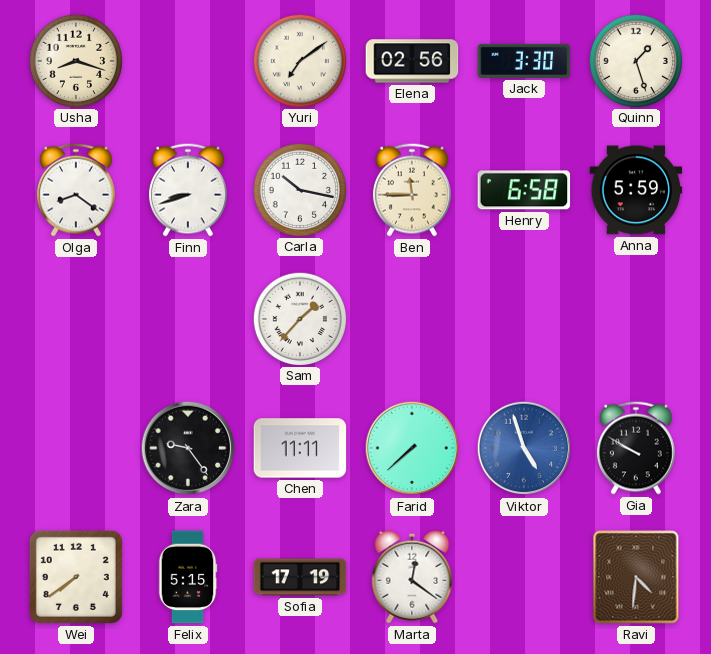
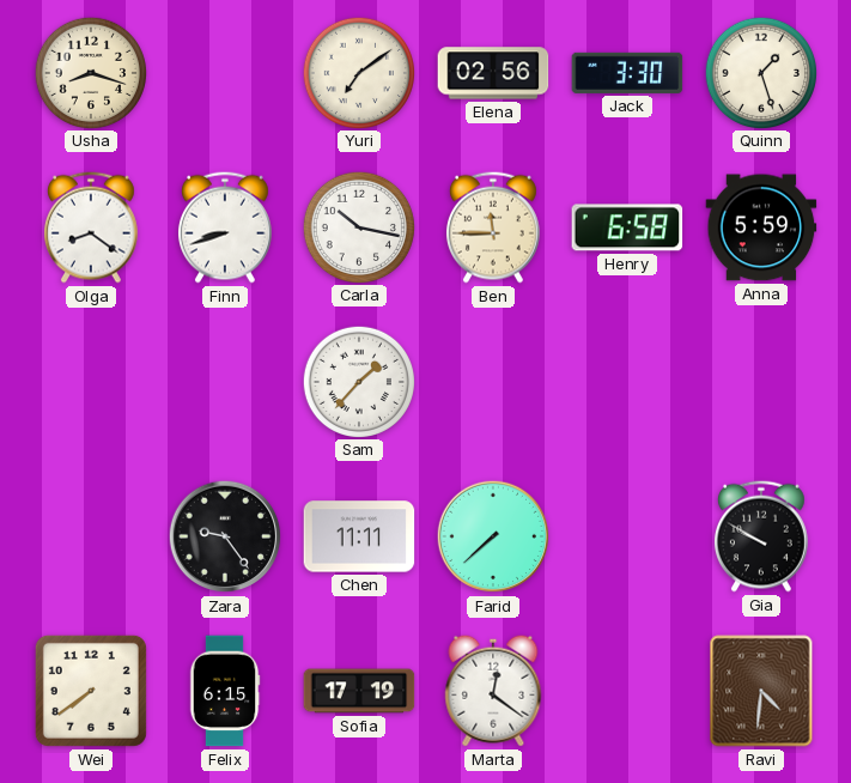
Viktor: 4:57 -> none
Felix: 5:15 -> 6:15
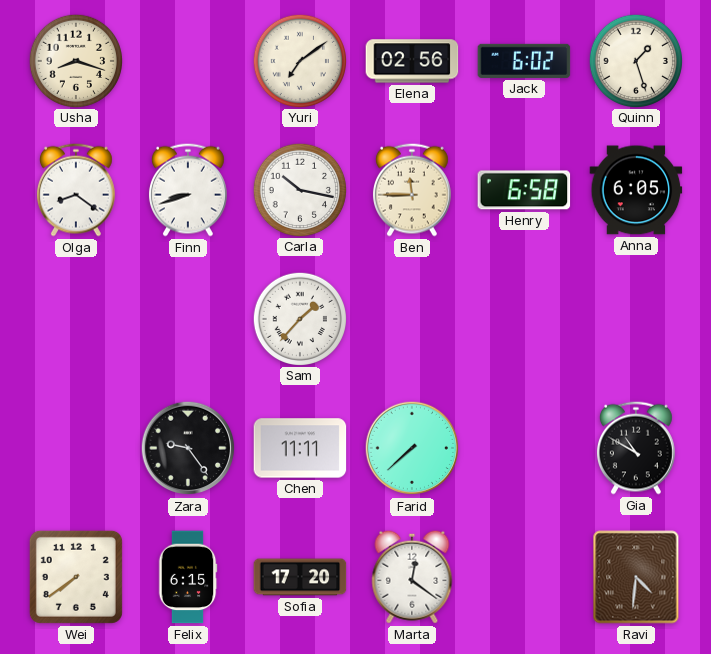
Jack: 3:30 -> 6:02
Anna: 5:59 -> 6:05
Gia: 9:50 -> 10:50
Sofia: 17:19 -> 17:20
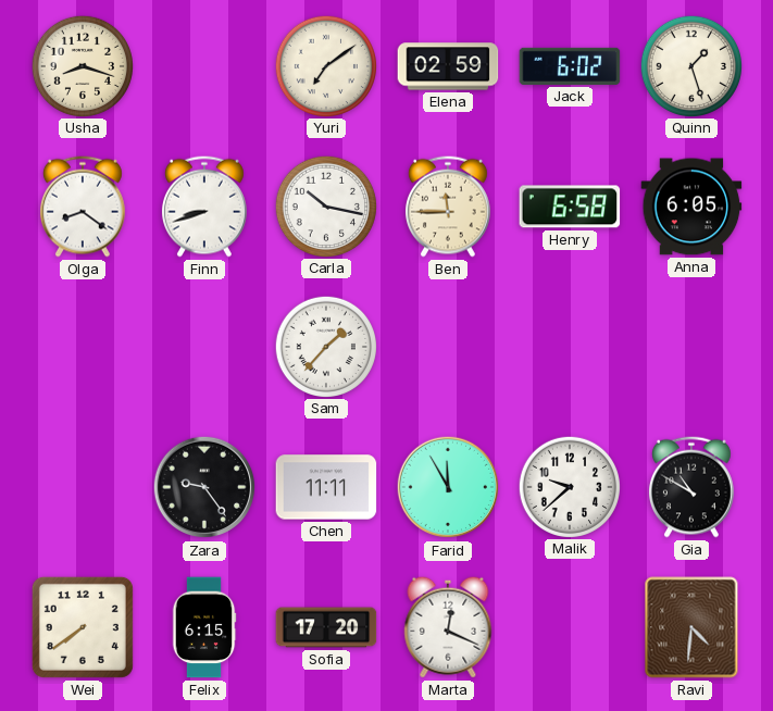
Elena: 02:56 -> 02:59
Farid: 7:38 -> 11:55
Malik: none -> 9:38
Marta: 12:21 -> 12:19
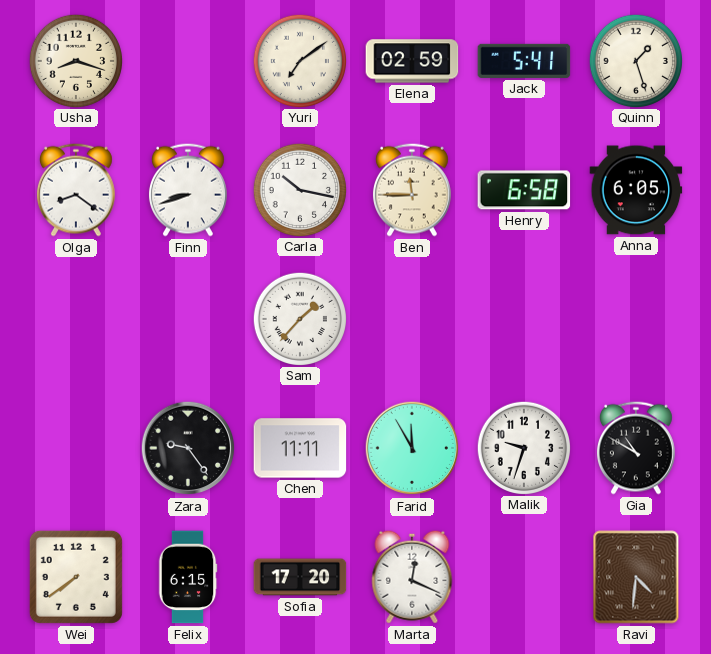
Jack: 6:02 -> 5:41
Malik: 9:38 -> 9:33
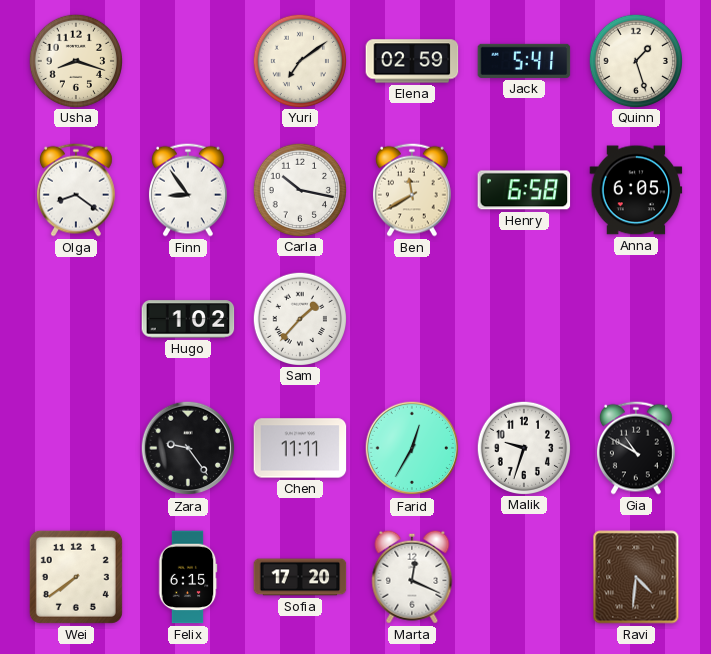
Finn: 8:42 -> 8:54
Ben: 11:45 -> 11:40
Hugo: none -> 1:02
Farid: 11:55 -> 12:35
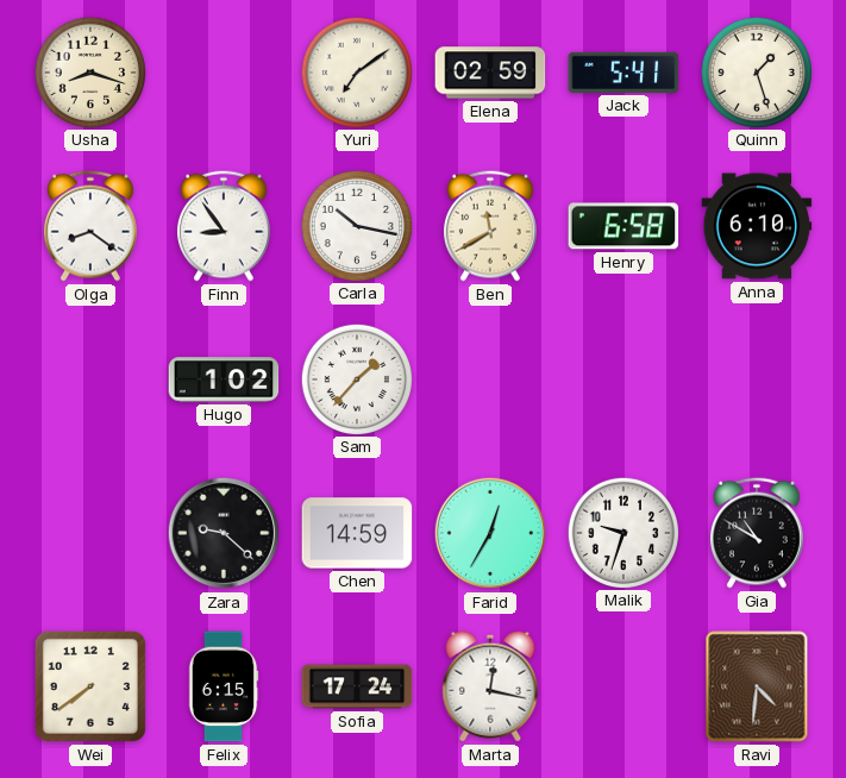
Anna: 6:05 -> 6:10
Zara: 9:24 -> 9:22
Chen: 11:11 -> 14:59
Sofia: 17:20 -> 17:24
Marta: 12:19 -> 12:17
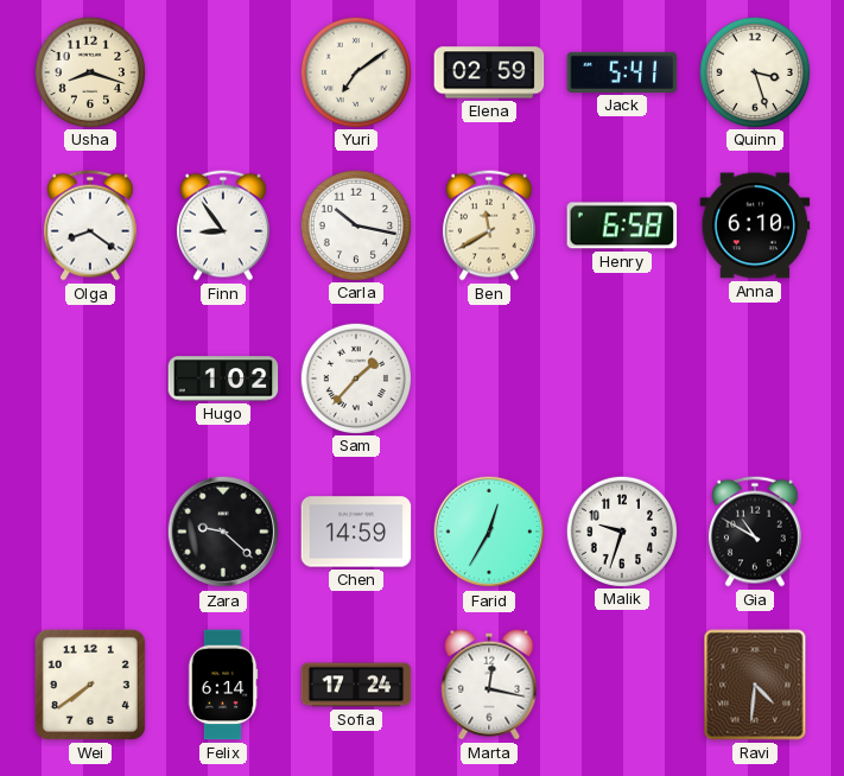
Quinn: 1:27 -> 3:27
Felix: 6:15 -> 6:14
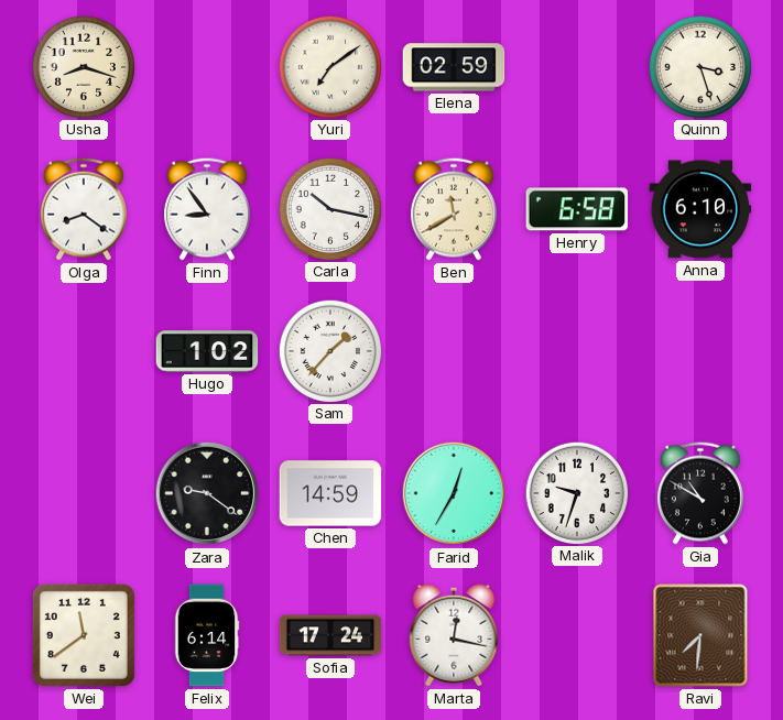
Jack: 5:41 -> none
Zara: 9:22 -> 9:21
Wei: 7:39 -> 11:39
Ravi: 4:31 -> 7:31
